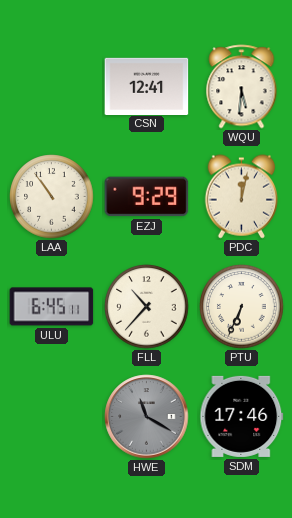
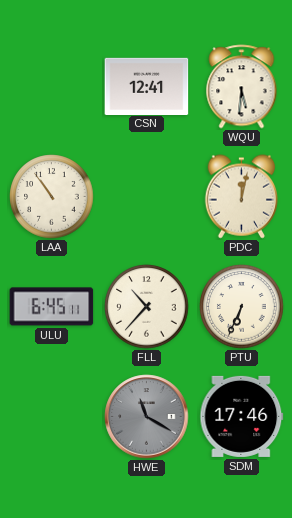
EZJ: 9:29 -> none
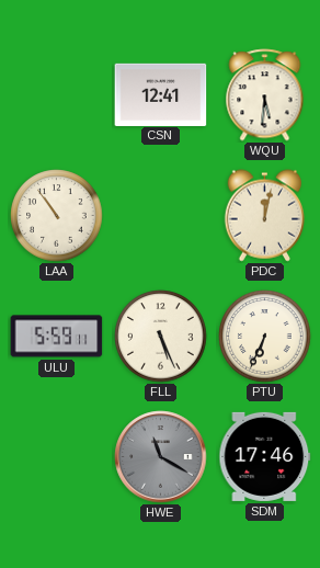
ULU: 6:45 -> 5:59
FLL: 10:37 -> 5:26
